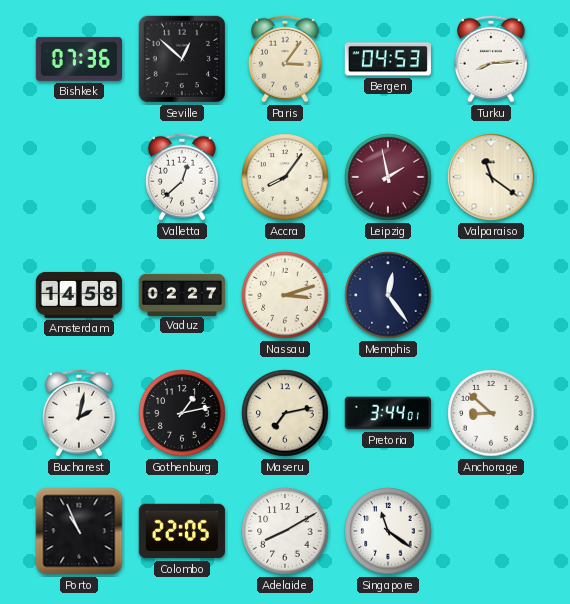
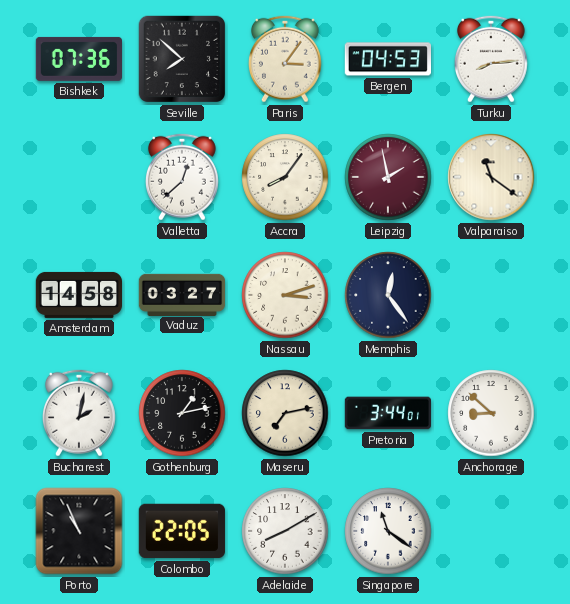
Seville: 12:52 -> 7:52
Vaduz: 02:27 -> 03:27
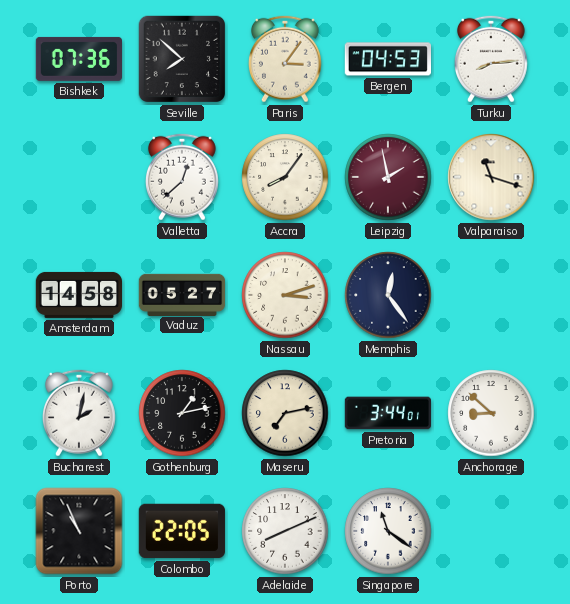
Valparaiso: 11:21 -> 11:18
Vaduz: 03:27 -> 05:27
Adelaide: 8:10 -> 8:11
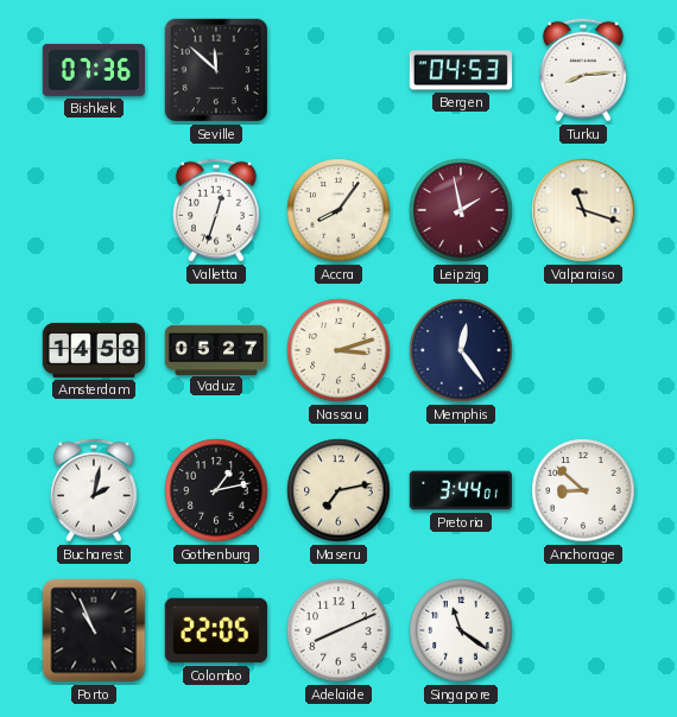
Seville: 7:52 -> 11:52
Paris: 3:06 -> none
Valletta: 12:38 -> 12:33
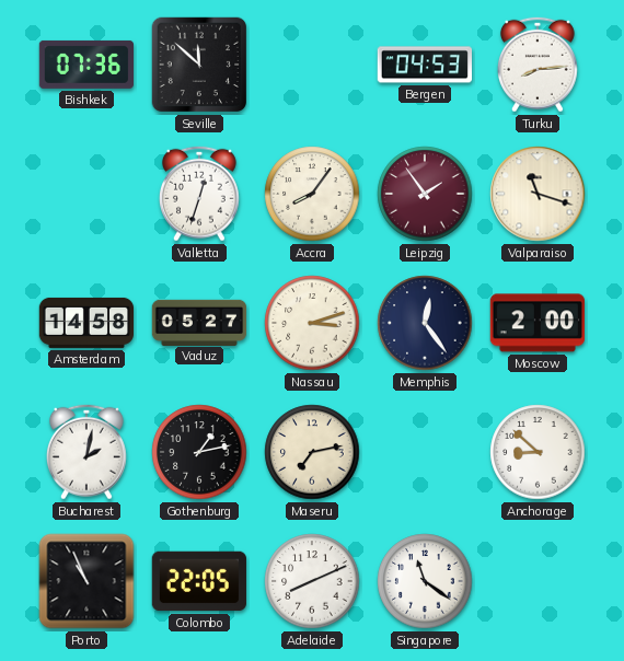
Leipzig: 1:58 -> 1:54
Moscow: none -> 2:00
Pretoria: 3:44 -> none
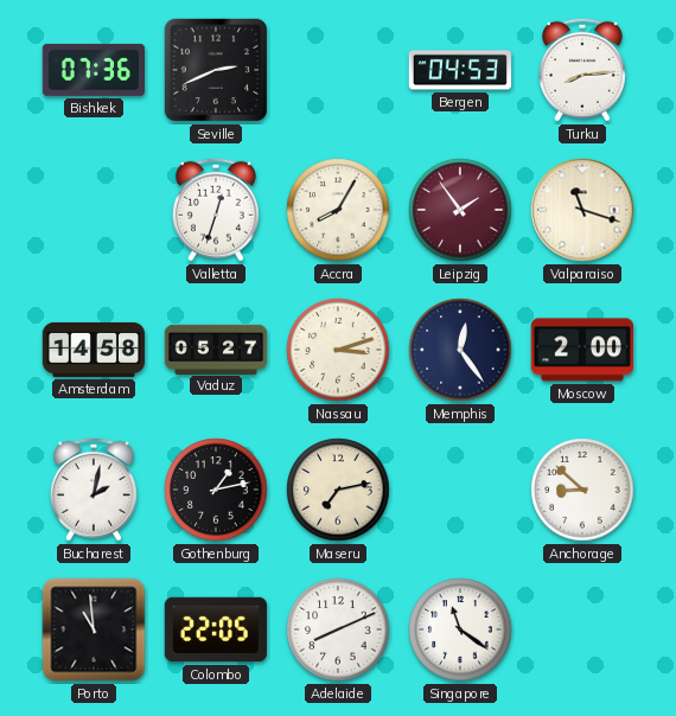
Seville: 11:52 -> 2:41
Accra: 8:06 -> 8:05
Porto: 10:56 -> 10:59
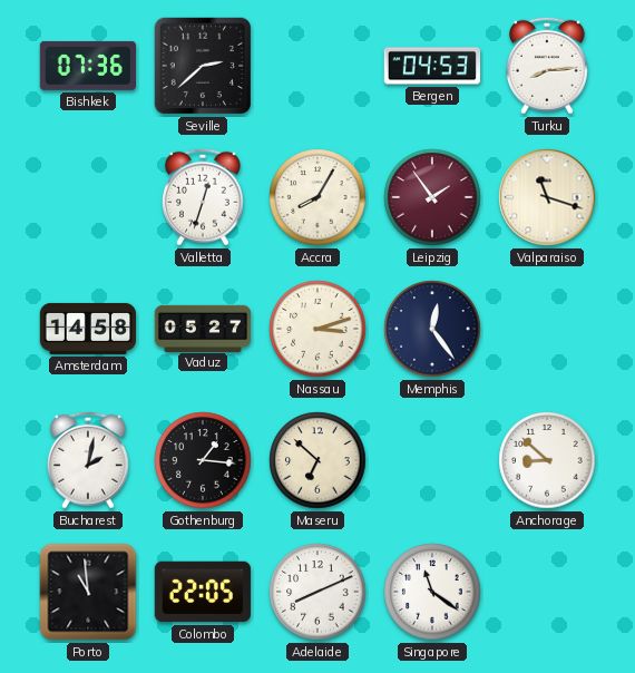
Seville: 2:41 -> 2:38
Moscow: 2:00 -> none
Gothenburg: 1:13 -> 1:16
Maseru: 7:13 -> 6:52
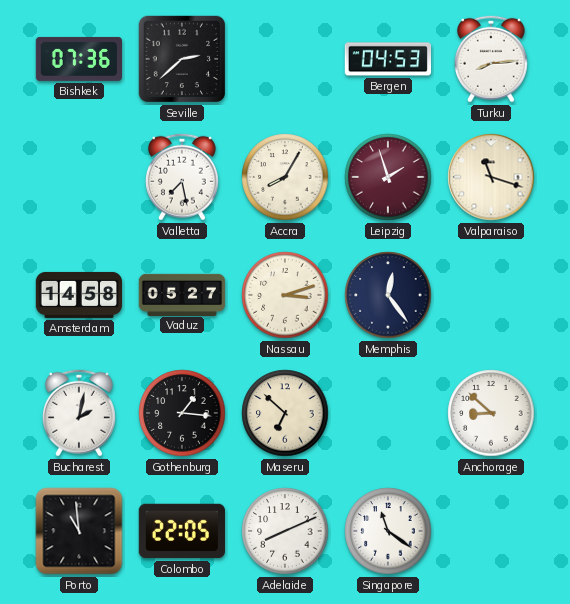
Valletta: 12:33 -> 7:28
Leipzig: 1:54 -> 1:57
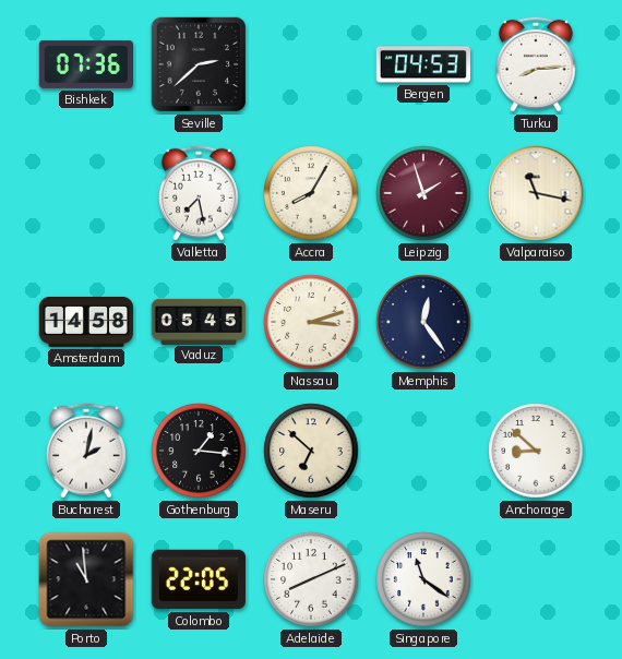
Valparaiso: 11:18 -> 11:17
Vaduz: 05:27 -> 05:45
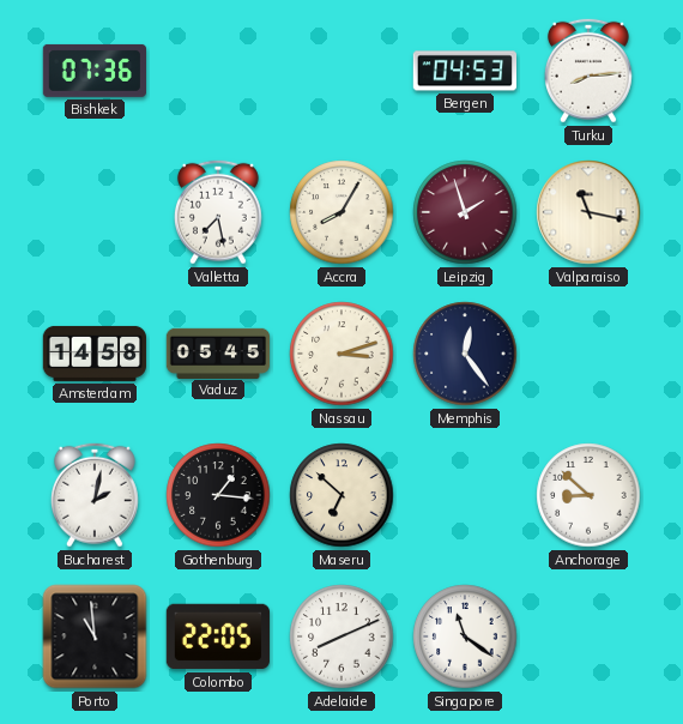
Seville: 2:38 -> none
